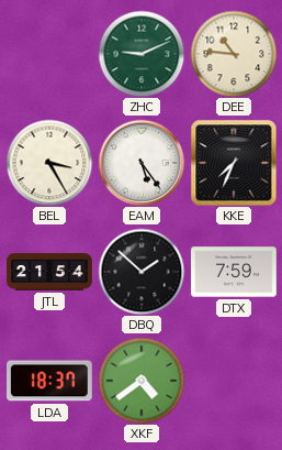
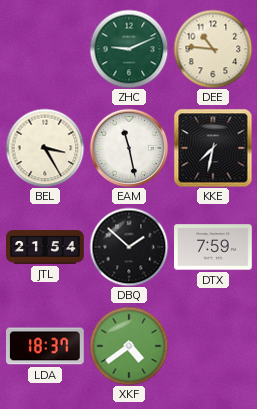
EAM: 5:24 -> 11:28
KKE: 7:34 -> 7:32
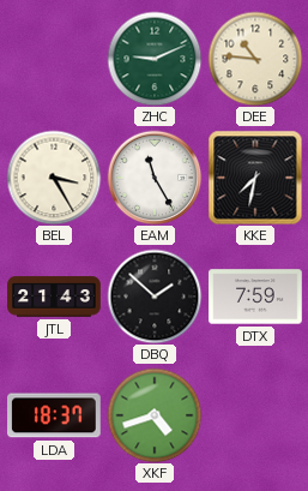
EAM: 11:28 -> 11:25
JTL: 21:54 -> 21:43
XKF: 4:39 -> 4:42
